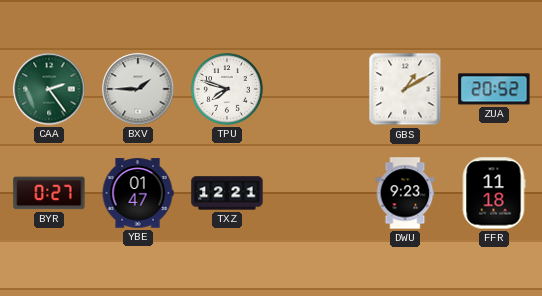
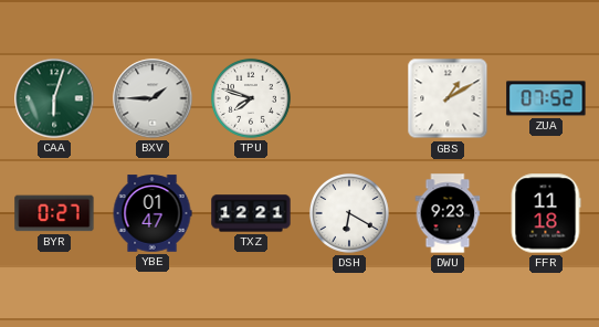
CAA: 2:24 -> 6:03
ZUA: 20:52 -> 07:52
DSH: none -> 6:20
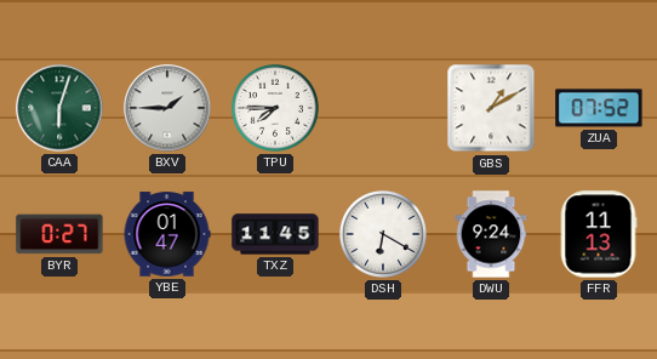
TPU: 7:48 -> 7:45
TXZ: 12:21 -> 11:45
DWU: 9:23 -> 9:24
FFR: 11:18 -> 11:13
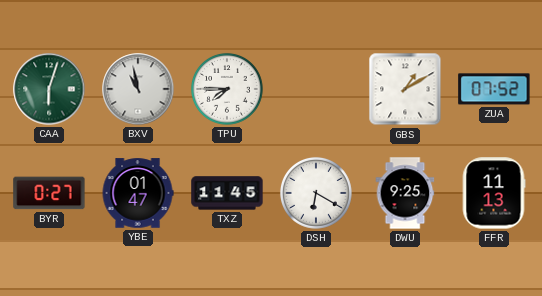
BXV: 1:45 -> 10:58
DWU: 9:24 -> 9:25
